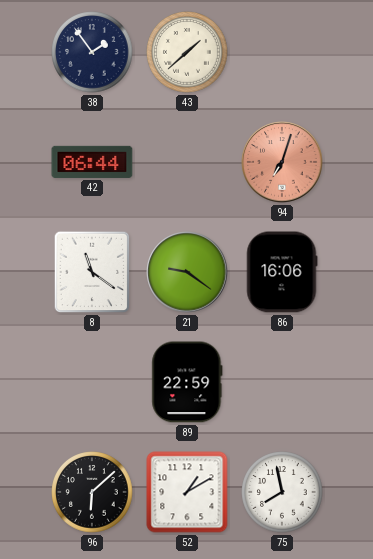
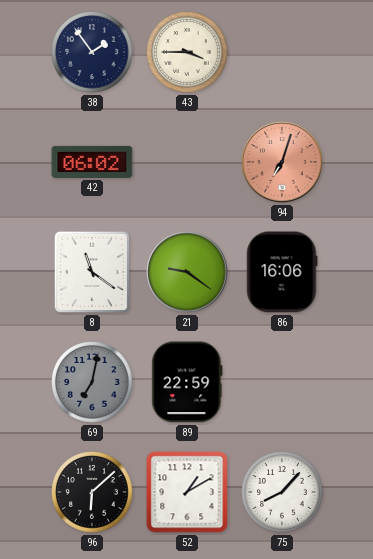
43: 1:38 -> 3:45
42: 06:44 -> 06:02
69: none -> 7:02
75: 7:58 -> 8:07
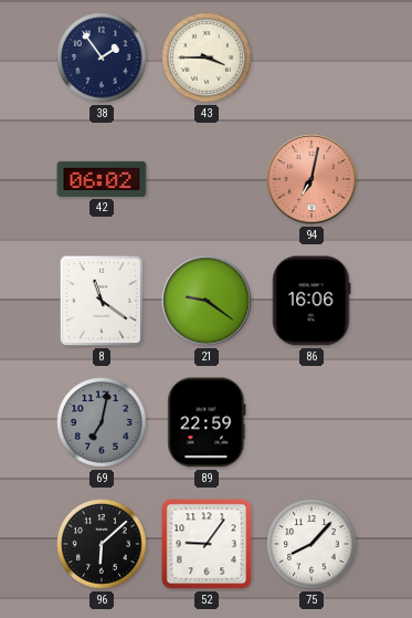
94: 7:03 -> 7:02
52: 1:10 -> 9:06
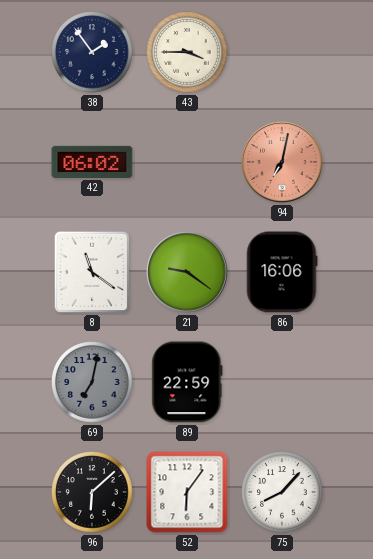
52: 9:06 -> 6:06
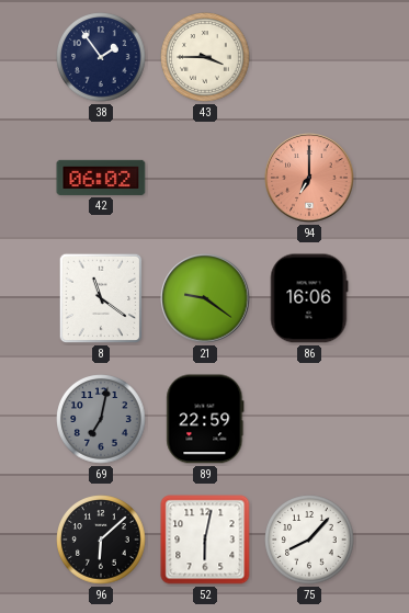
94: 7:02 -> 7:00
52: 6:06 -> 6:02
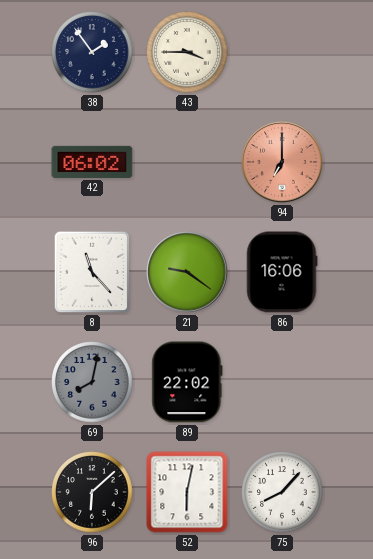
8: 11:21 -> 11:23
69: 7:02 -> 8:02
89: 22:59 -> 22:02
